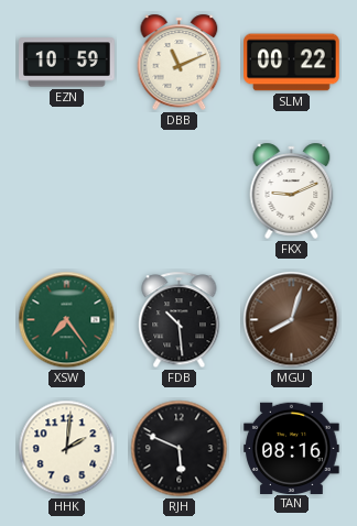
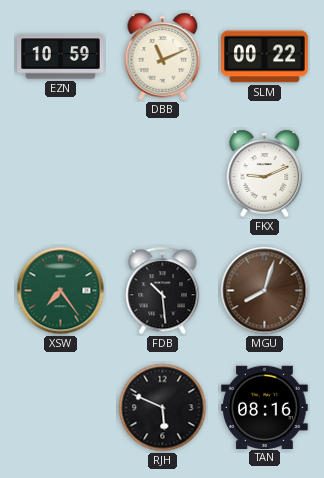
HHK: 2:01 -> none
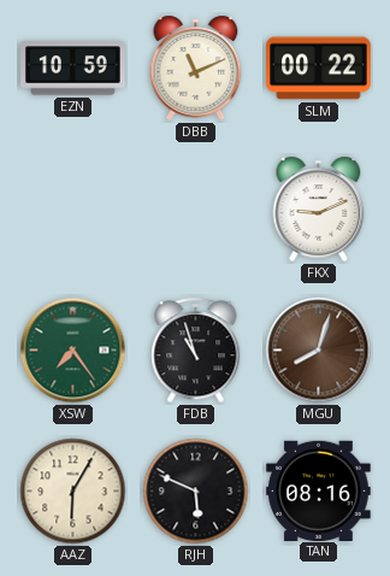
FDB: 10:29 -> 10:57
AAZ: none -> 6:05
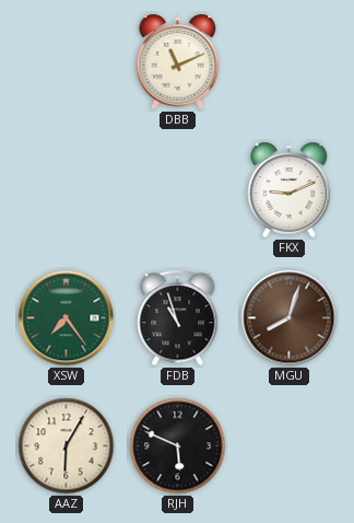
EZN: 10:59 -> none
SLM: 00:22 -> none
TAN: 08:16 -> none
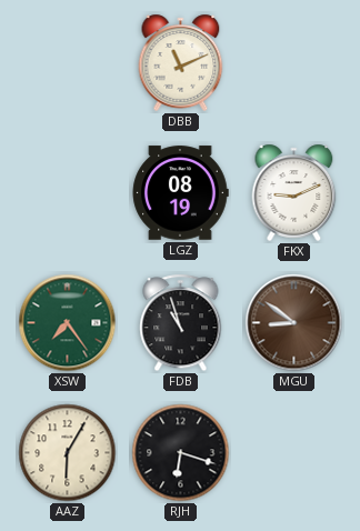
LGZ: none -> 08:19
MGU: 8:03 -> 8:51
RJH: 5:49 -> 6:18
